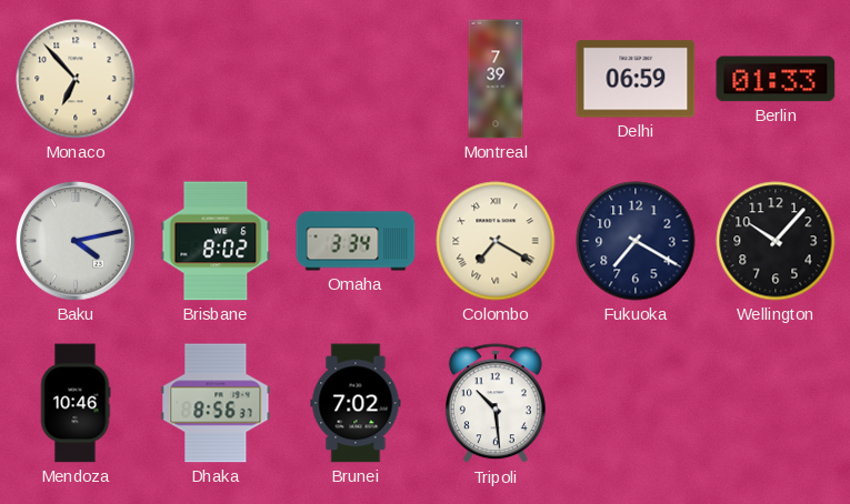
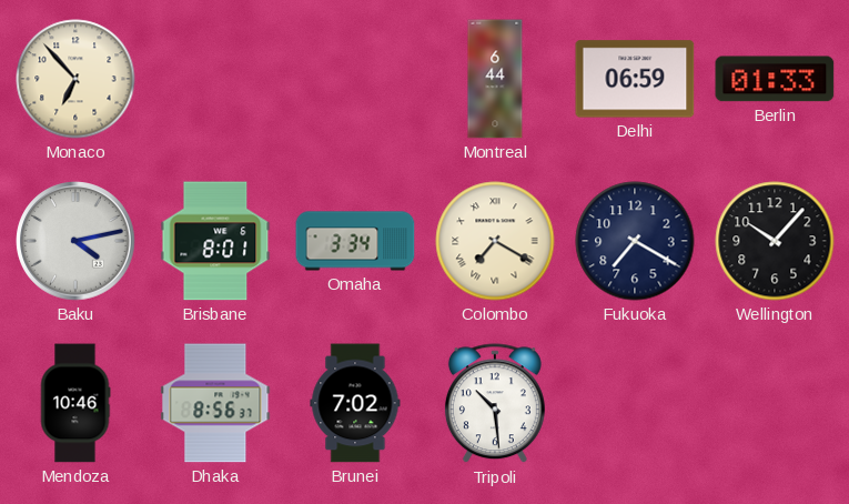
Montreal: 7:39 -> 6:44
Brisbane: 8:02 -> 8:01
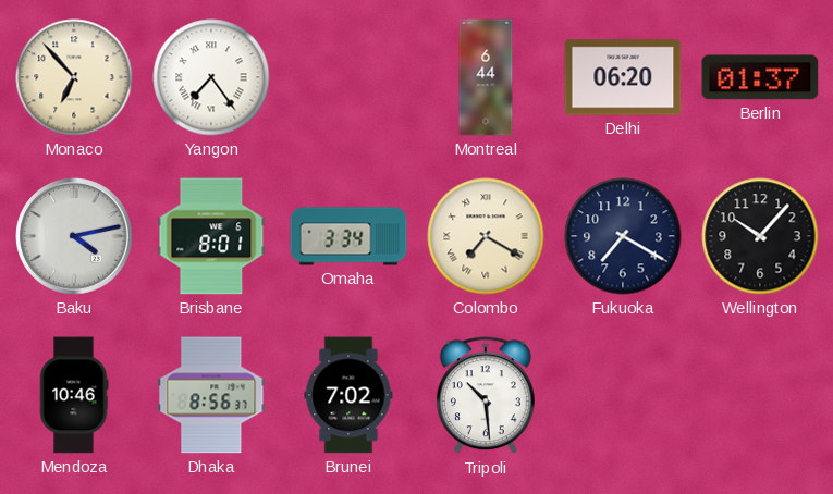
Yangon: none -> 7:24
Delhi: 06:59 -> 06:20
Berlin: 01:33 -> 01:37
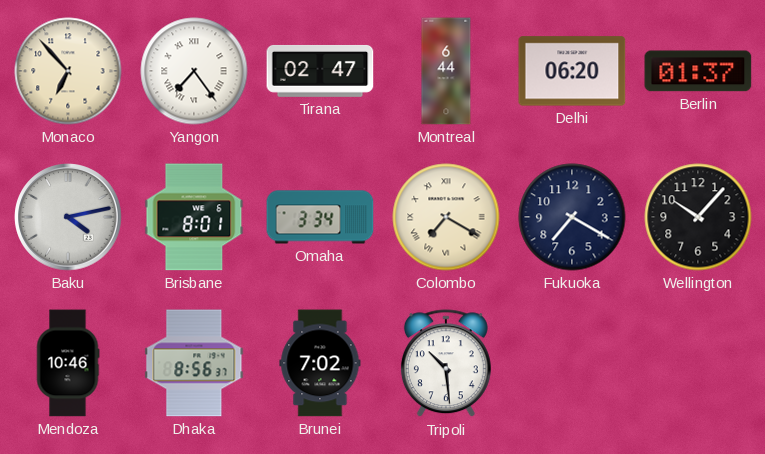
Tirana: none -> 02:47
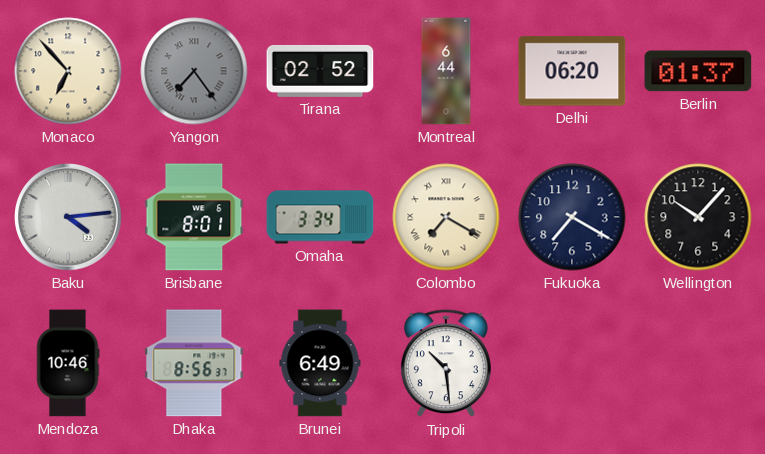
Yangon dial: white -> grey
Tirana: 02:47 -> 02:52
Baku: 4:13 -> 4:14
Brunei: 7:02 -> 6:49
